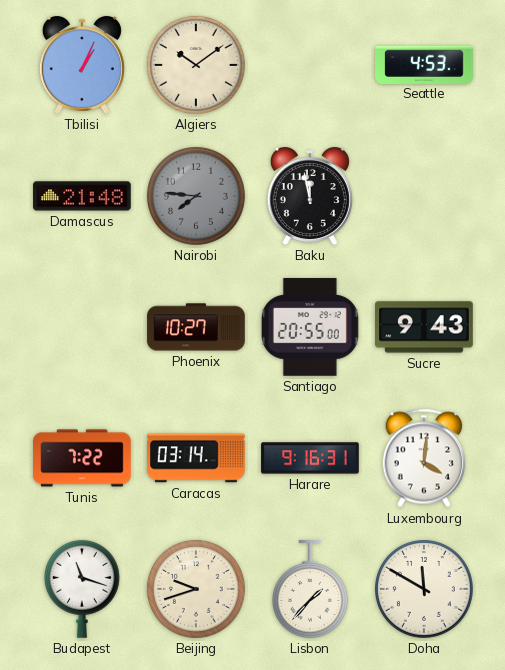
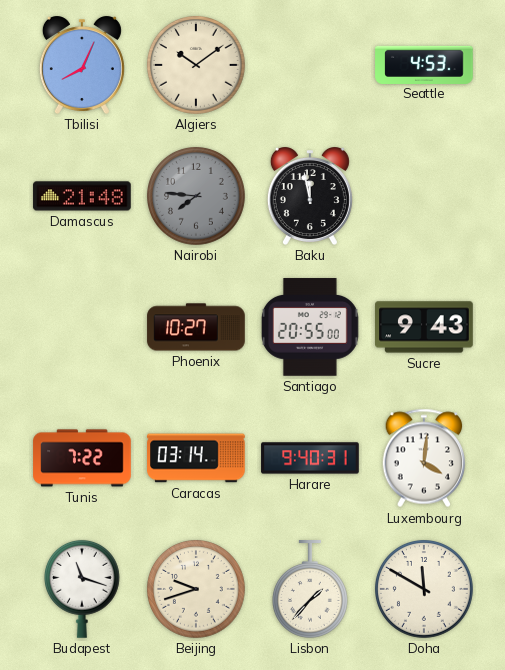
Tbilisi: 1:04 -> 8:04
Harare: 9:16 -> 9:40
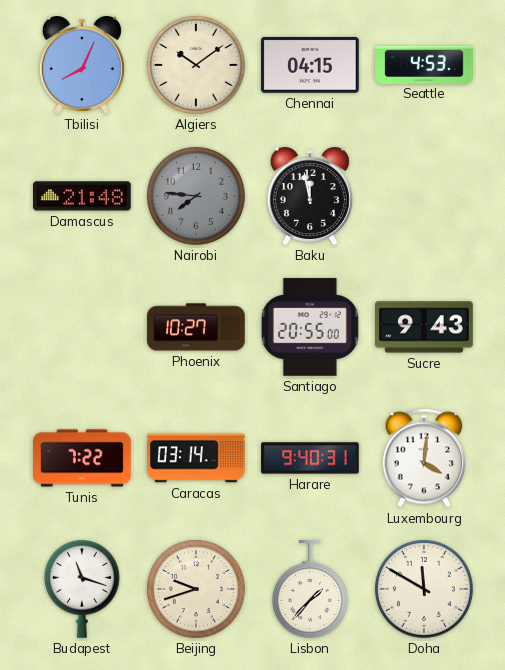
Chennai: none -> 04:15
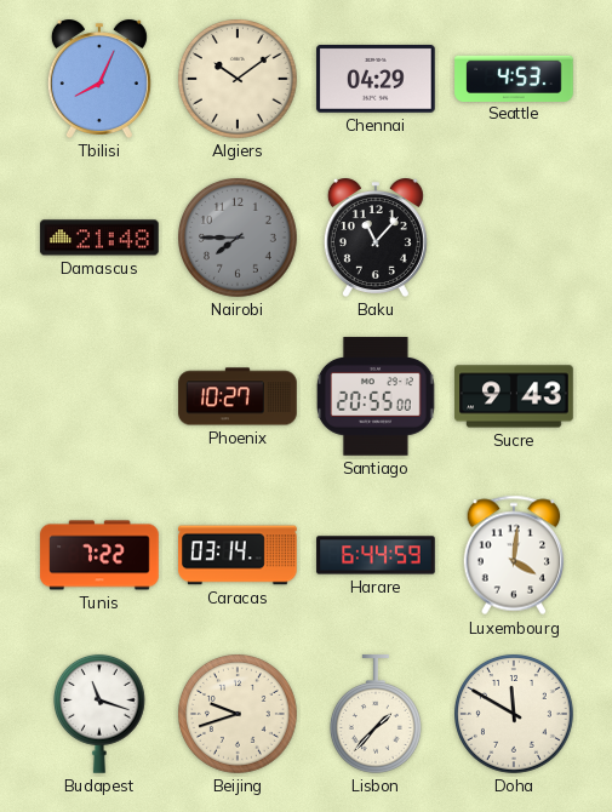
Chennai: 04:15 -> 04:29
Nairobi: 7:46 -> 7:45
Baku: 11:58 -> 11:07
Harare: 9:40 -> 6:44
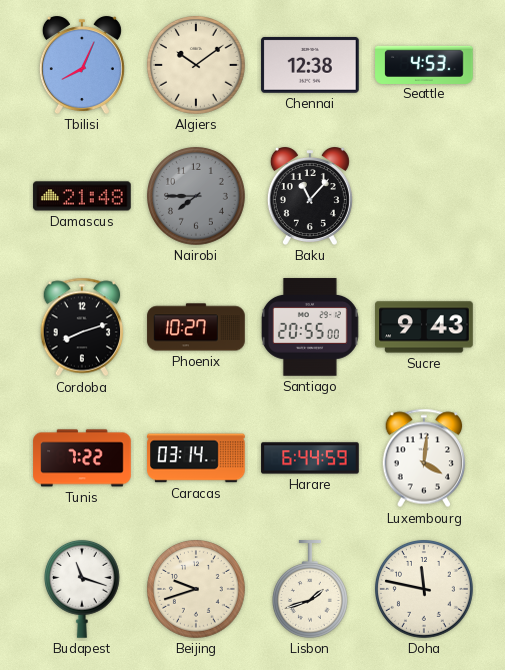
Chennai: 04:29 -> 12:38
Cordoba: none -> 8:12
Lisbon: 1:37 -> 1:42
Doha: 11:50 -> 11:47
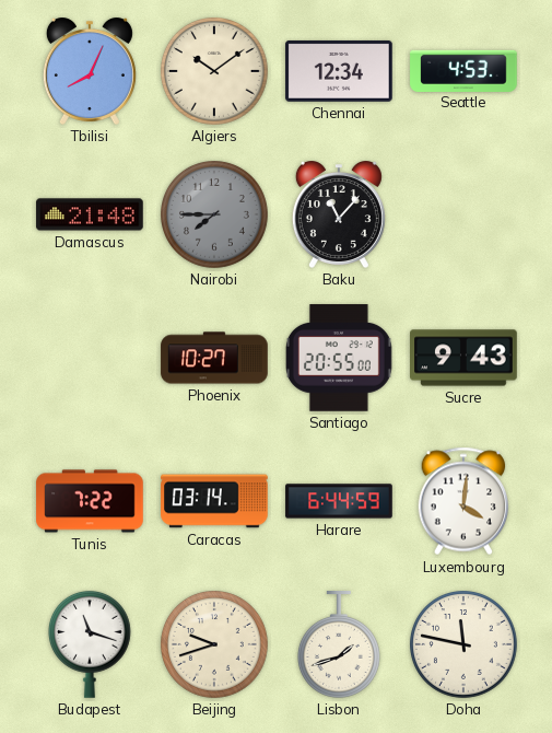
Chennai: 12:38 -> 12:34
Cordoba: 8:12 -> none
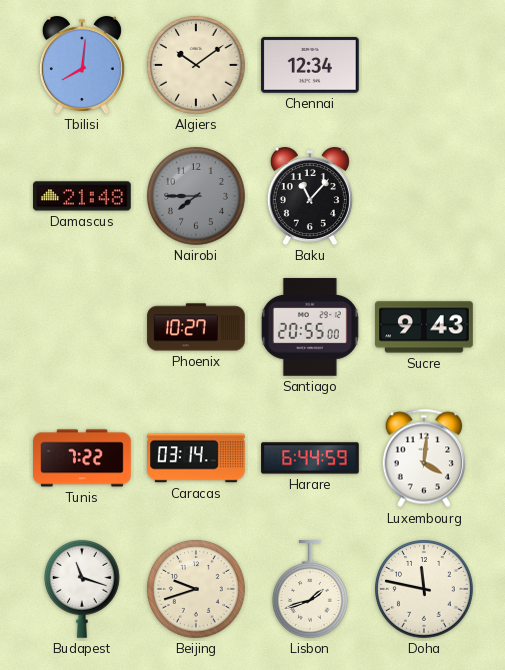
Tbilisi: 8:04 -> 8:01
Seattle: 4:53 -> none
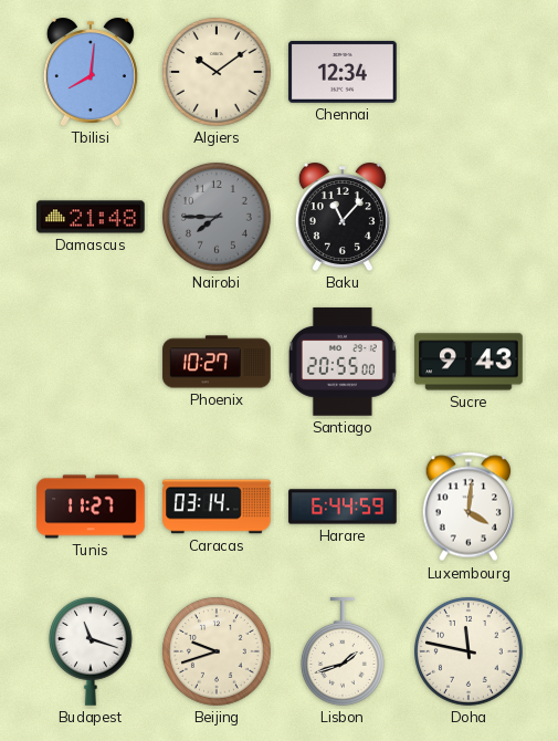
Tunis: 7:22 -> 11:27
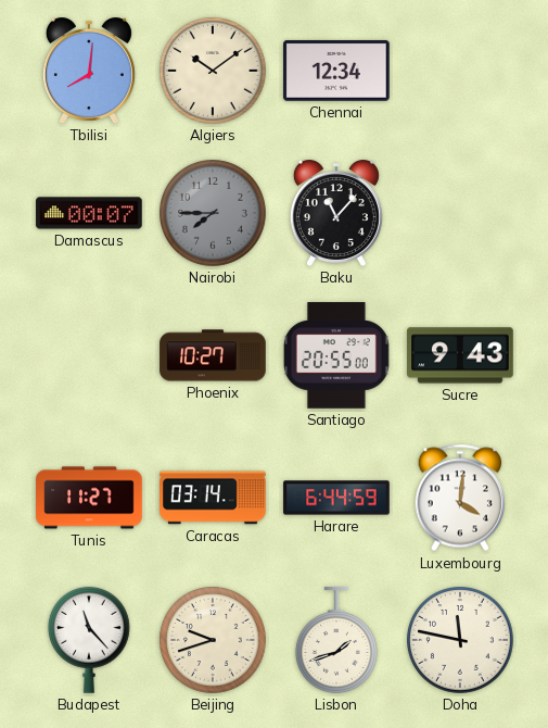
Damascus: 21:48 -> 00:07
Budapest: 11:18 -> 11:23
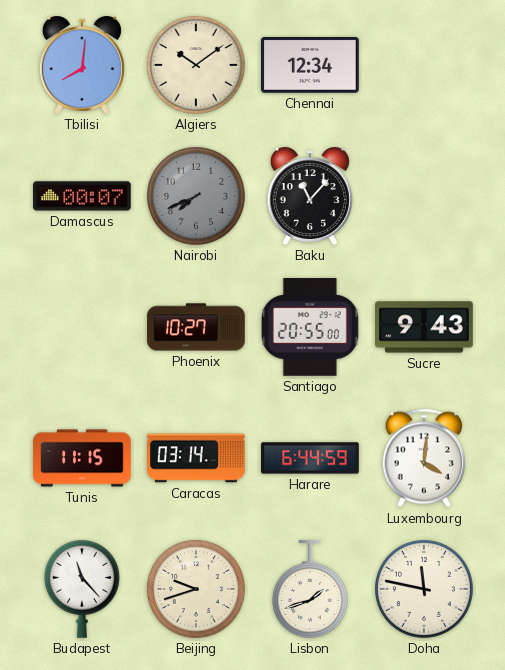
Nairobi: 7:45 -> 7:41
Tunis: 11:27 -> 11:15
